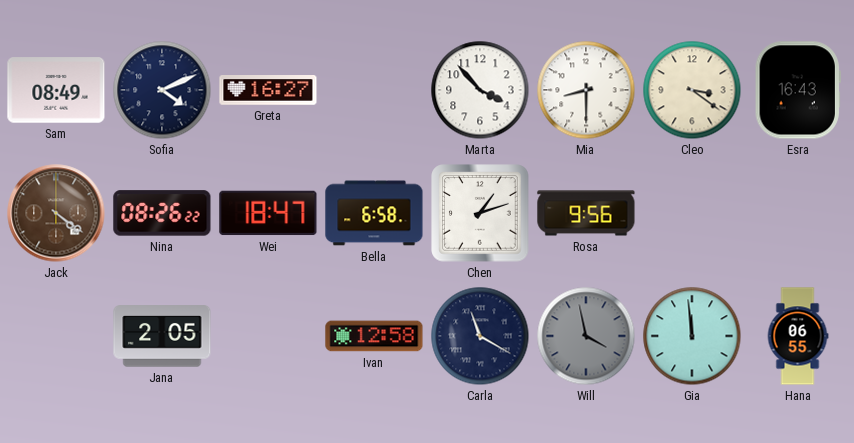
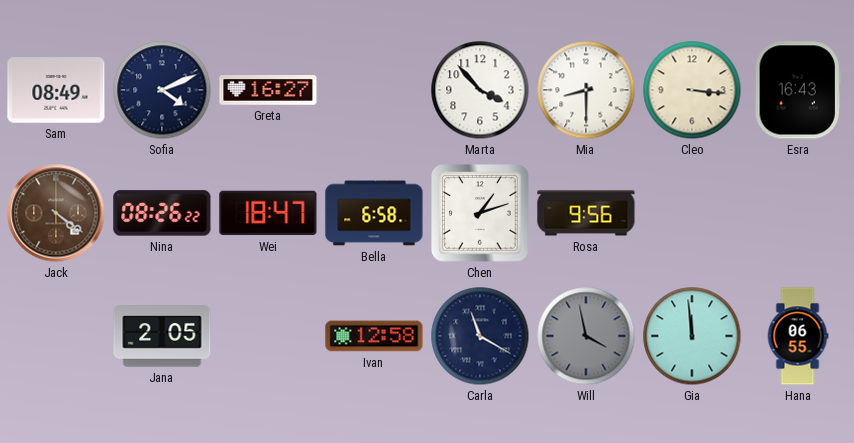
Cleo: 3:21 -> 3:16
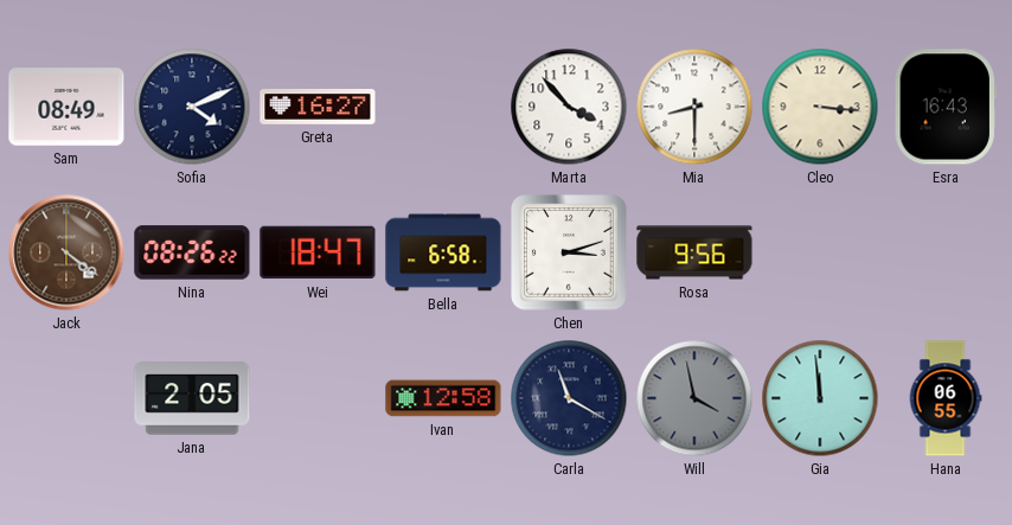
Chen: 1:12 -> 3:12
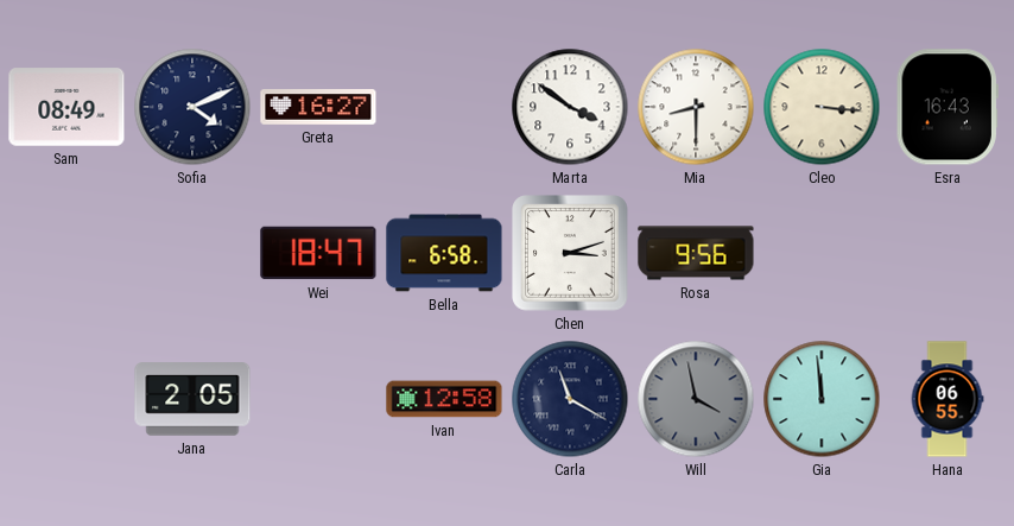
Marta: 3:53 -> 3:51
Jack: 4:21 -> none
Nina: 08:26 -> none
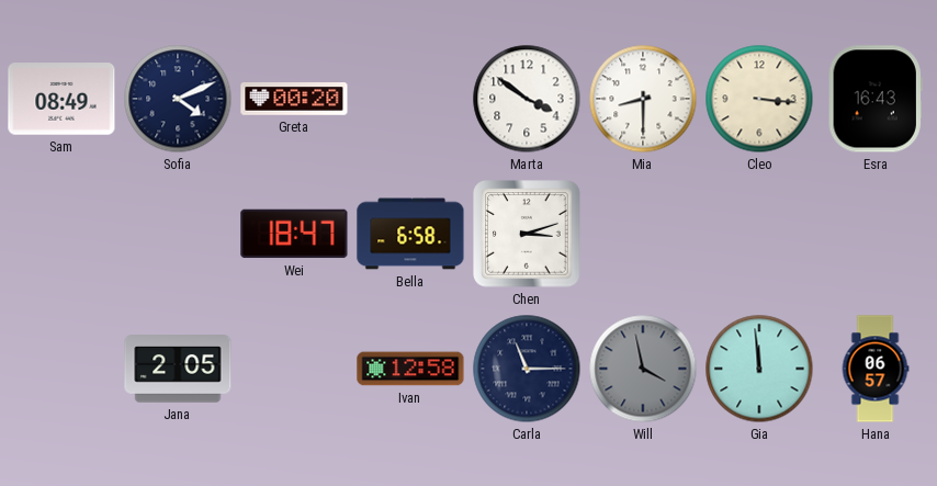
Greta: 16:27 -> 00:20
Rosa: 9:56 -> none
Carla: 11:20 -> 11:15
Hana: 06:55 -> 06:57
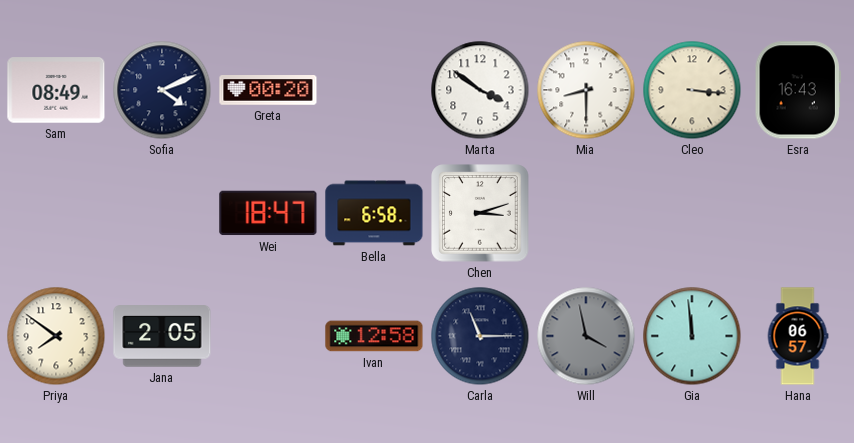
Priya: none -> 7:51
